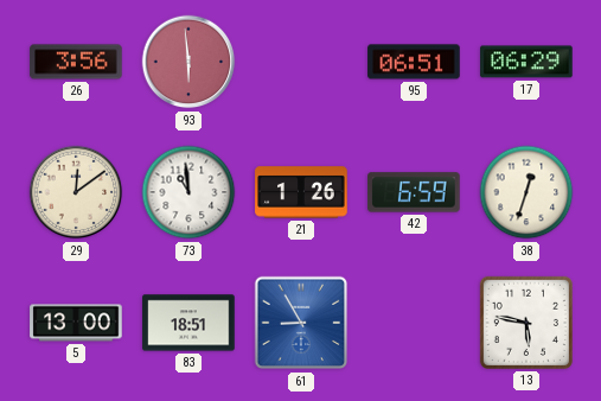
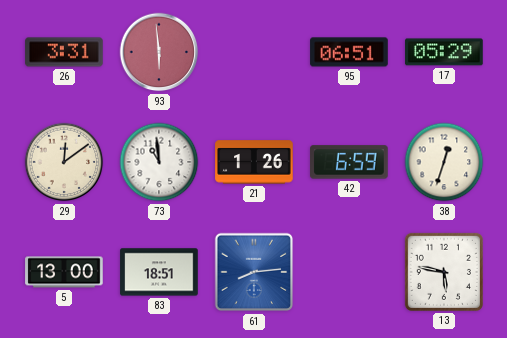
26: 3:56 -> 3:31
17: 06:29 -> 05:29
61: 8:55 -> 8:14
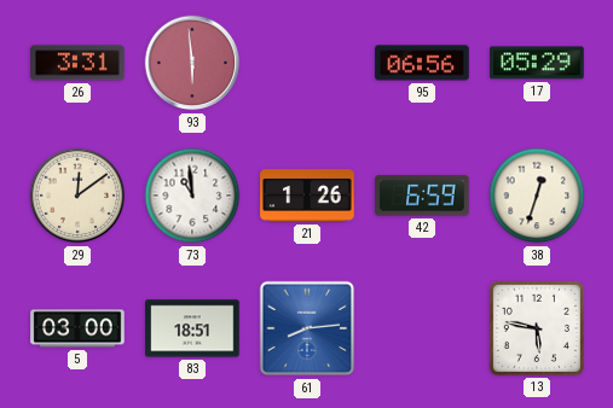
95: 06:51 -> 06:56
5: 13:00 -> 03:00
